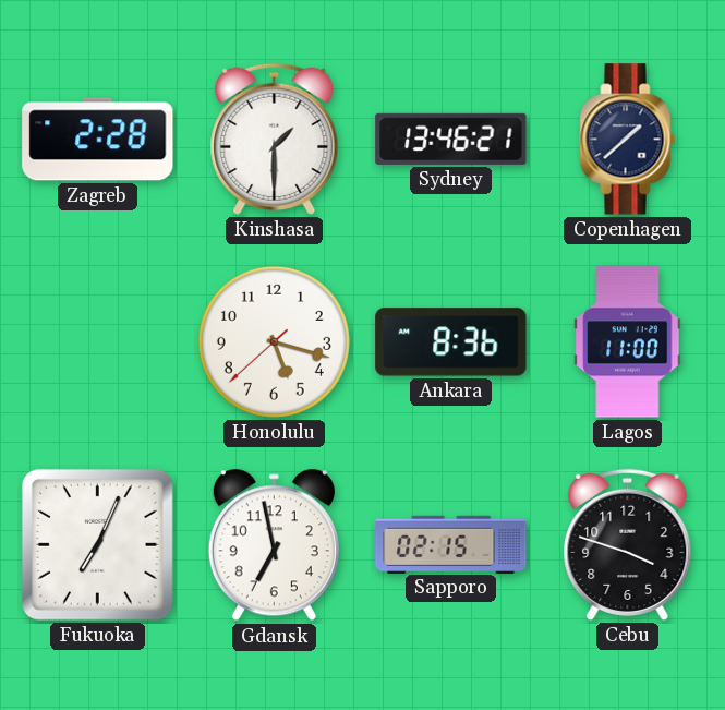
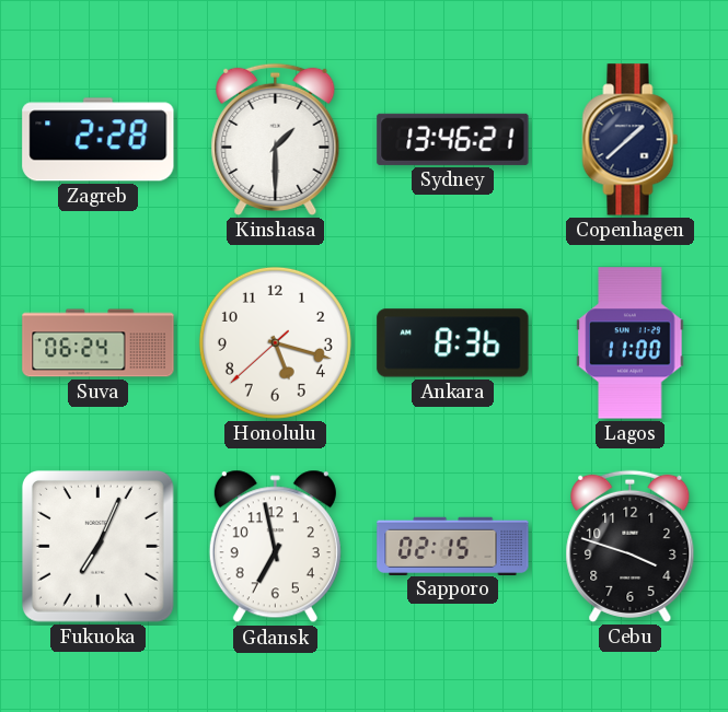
Suva: none -> 06:24
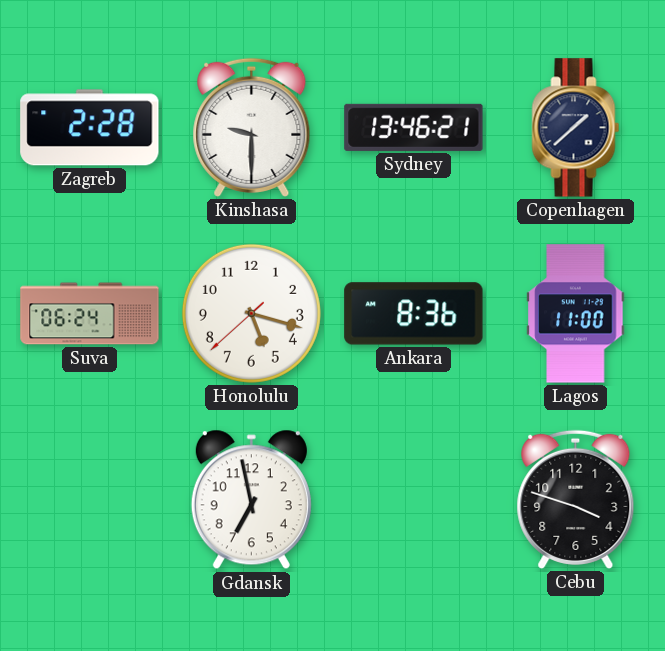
Kinshasa: 1:30 -> 9:30
Fukuoka: 7:04 -> none
Sapporo: 02:15 -> none
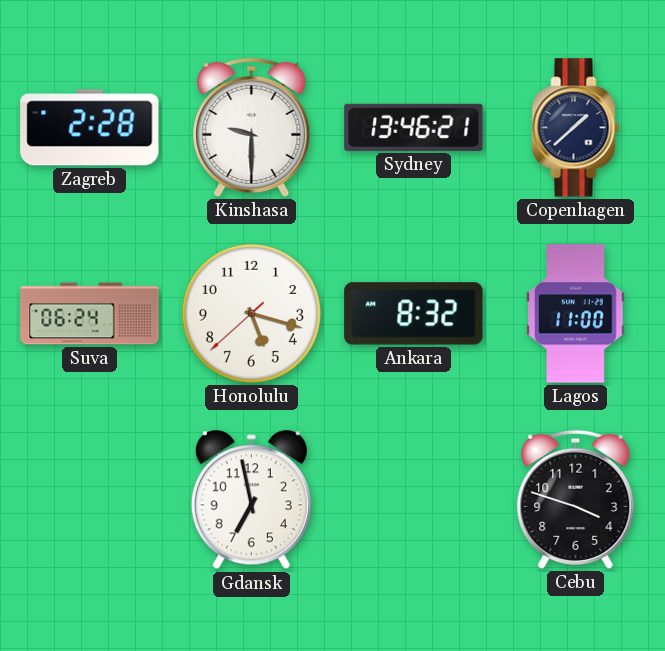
Ankara: 8:36 -> 8:32
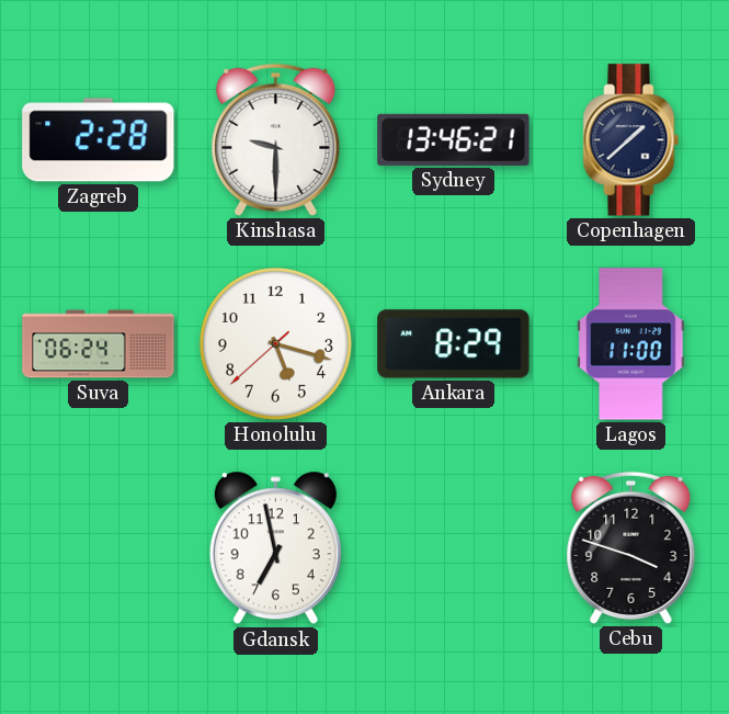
Ankara: 8:32 -> 8:29
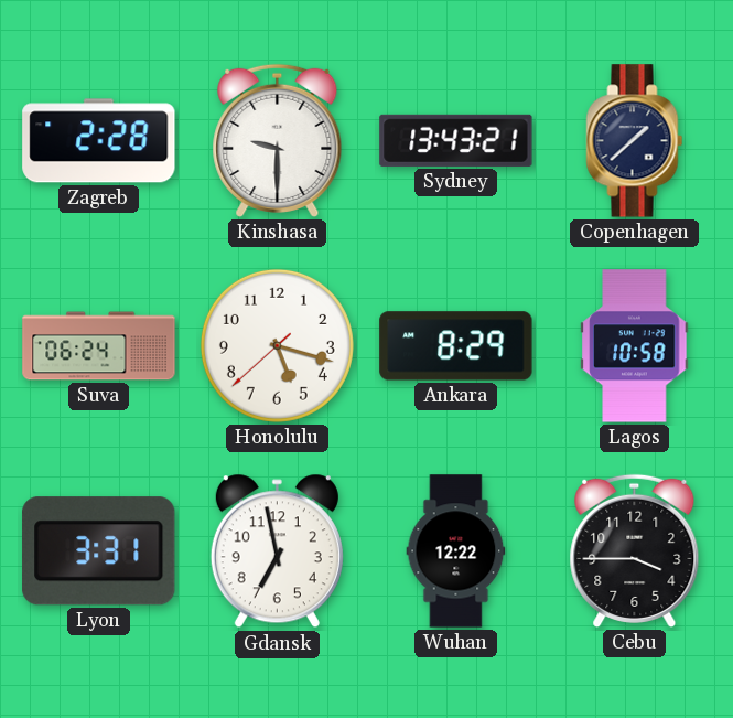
Sydney: 13:46 -> 13:43
Lagos: 11:00 -> 10:58
Lyon: none -> 3:31
Wuhan: none -> 12:22
Cebu: 3:48 -> 3:45
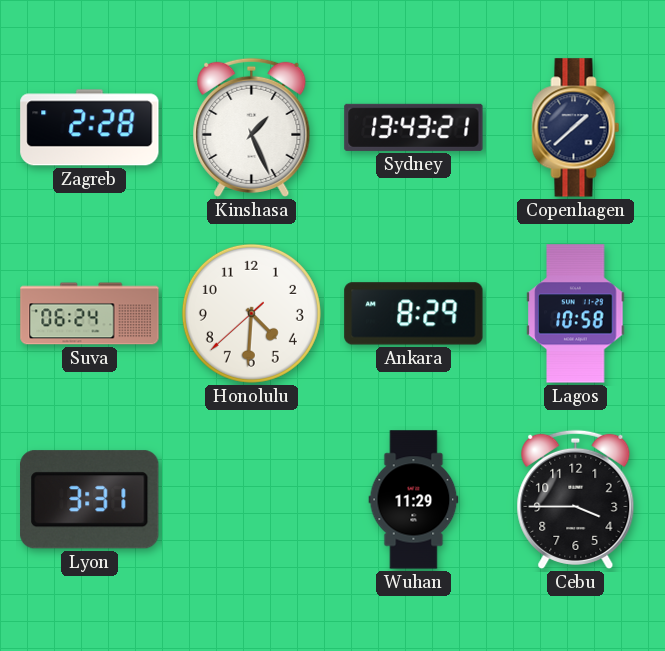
Kinshasa: 9:30 -> 1:26
Honolulu: 5:17 -> 4:30
Gdansk: 6:58 -> none
Wuhan: 12:22 -> 11:29
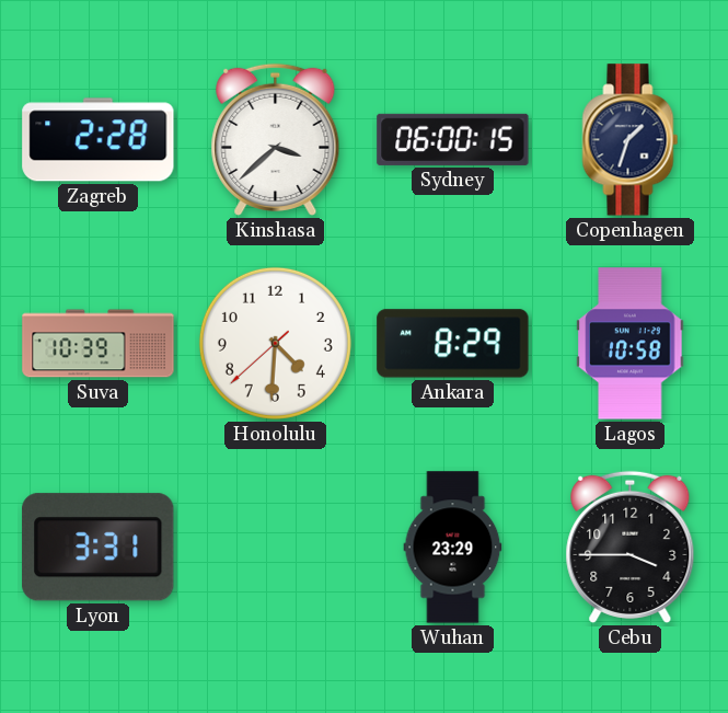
Kinshasa: 1:26 -> 3:38
Sydney: 13:43 -> 06:00
Copenhagen: 1:38 -> 1:33
Suva: 06:24 -> 10:39
Wuhan: 11:29 -> 23:29
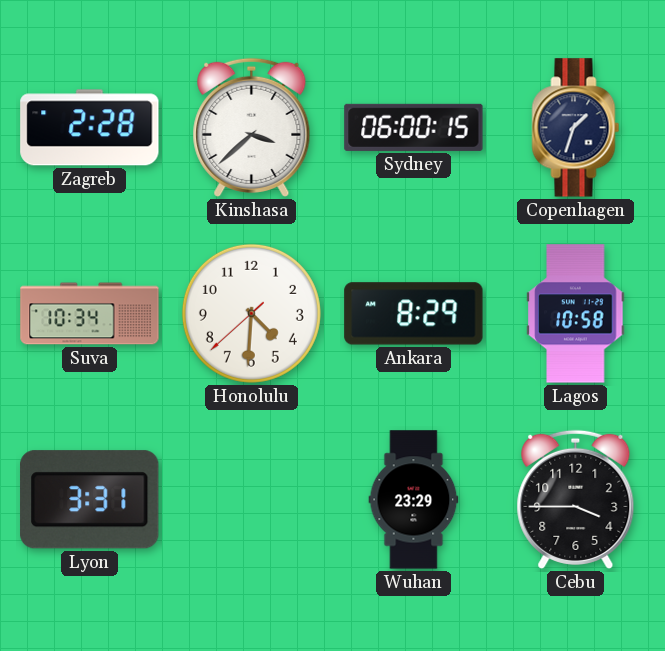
Suva: 10:39 -> 10:34
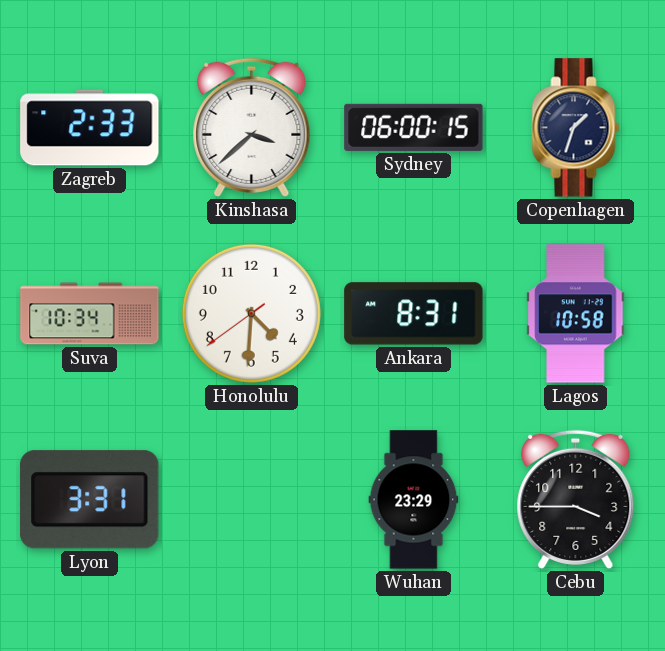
Zagreb: 2:28 -> 2:33
Honolulu: 4:30:38 -> 4:30:39
Ankara: 8:29 -> 8:31
